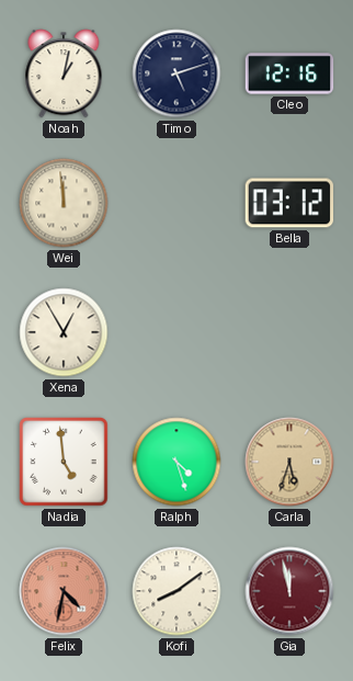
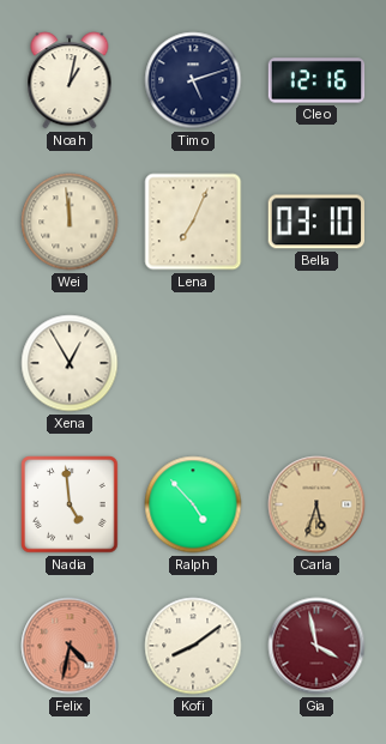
Lena: none -> 7:04
Bella: 03:12 -> 03:10
Ralph: 4:27 -> 4:53
Gia: 11:58 -> 3:58
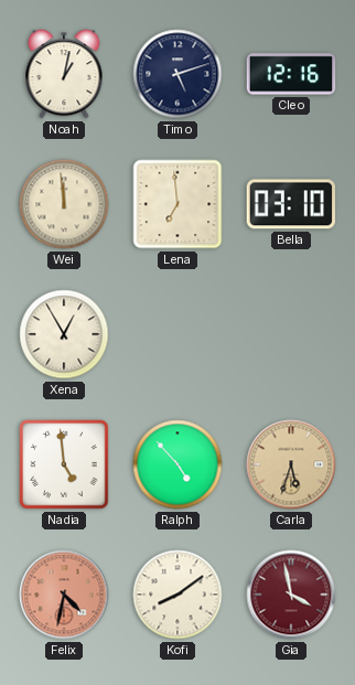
Lena: 7:04 -> 6:59
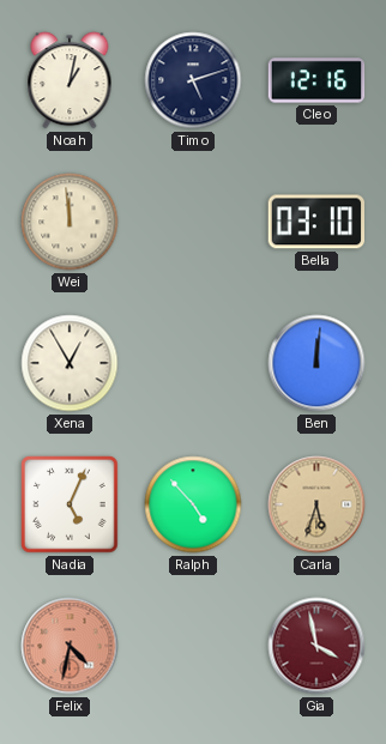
Lena: 6:59 -> none
Ben: none -> 12:01
Nadia: 4:59 -> 5:04
Kofi: 8:09 -> none
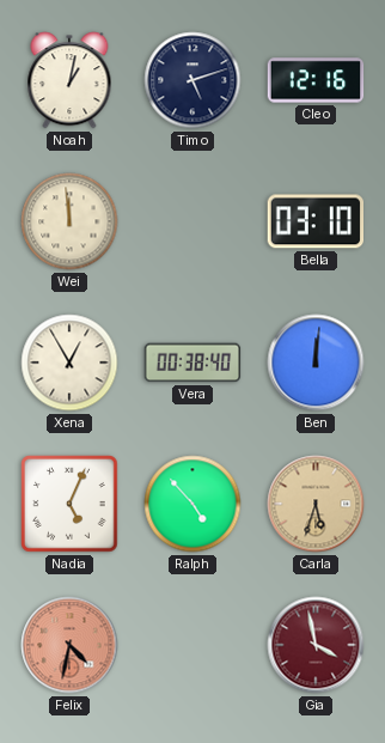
Vera: none -> 00:38
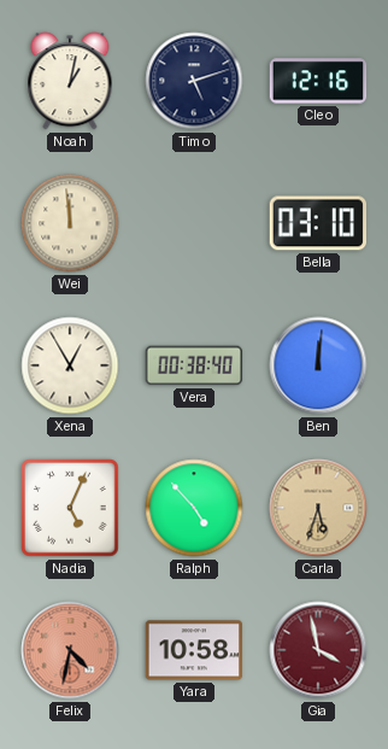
Yara: none -> 10:58
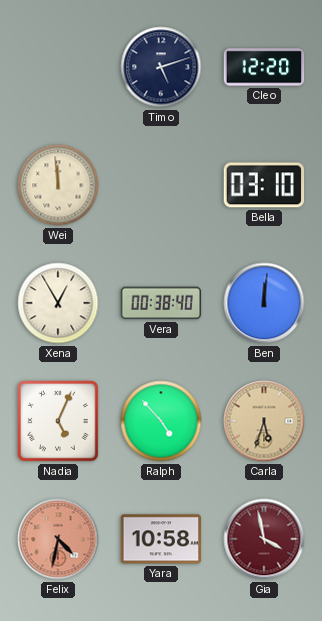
Noah: 1:02 -> none
Cleo: 12:16 -> 12:20
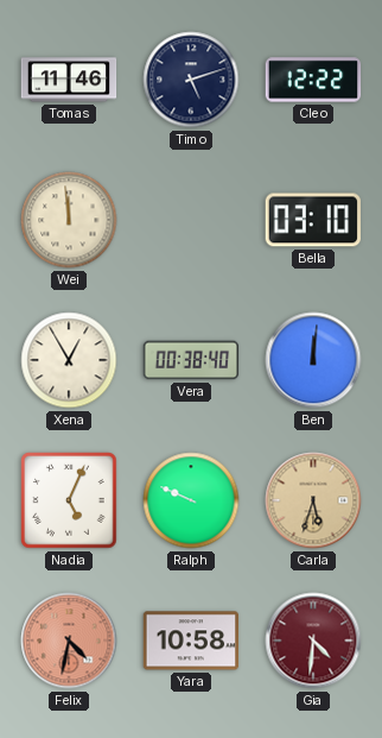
Tomas: none -> 11:46
Cleo: 12:20 -> 12:22
Ralph: 4:53 -> 9:49
Gia: 3:58 -> 4:31
